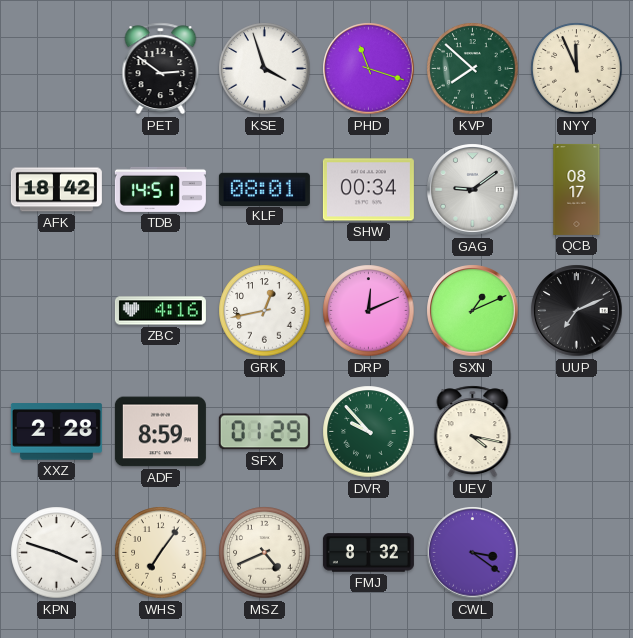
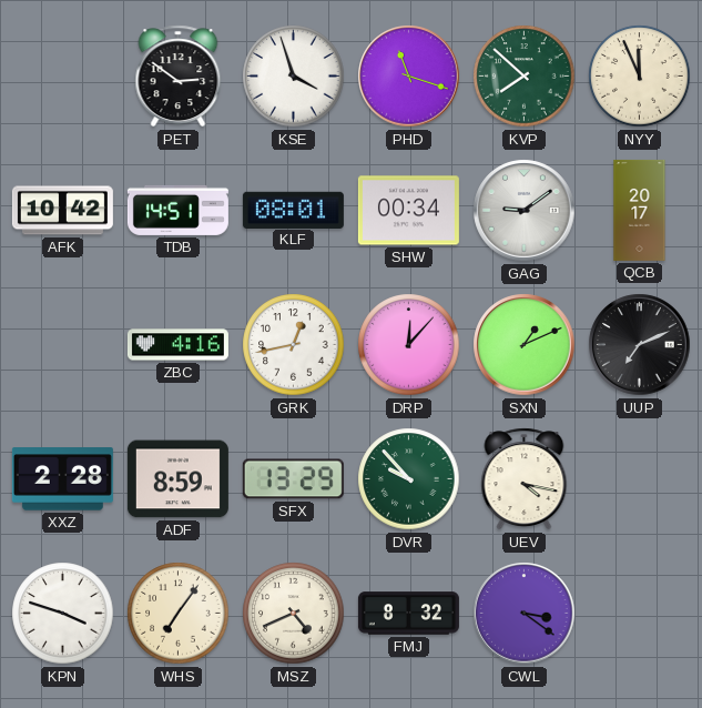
AFK: 18:42 -> 10:42
QCB: 08:17 -> 20:17
DRP: 12:11 -> 12:07
SFX: 01:29 -> 13:29
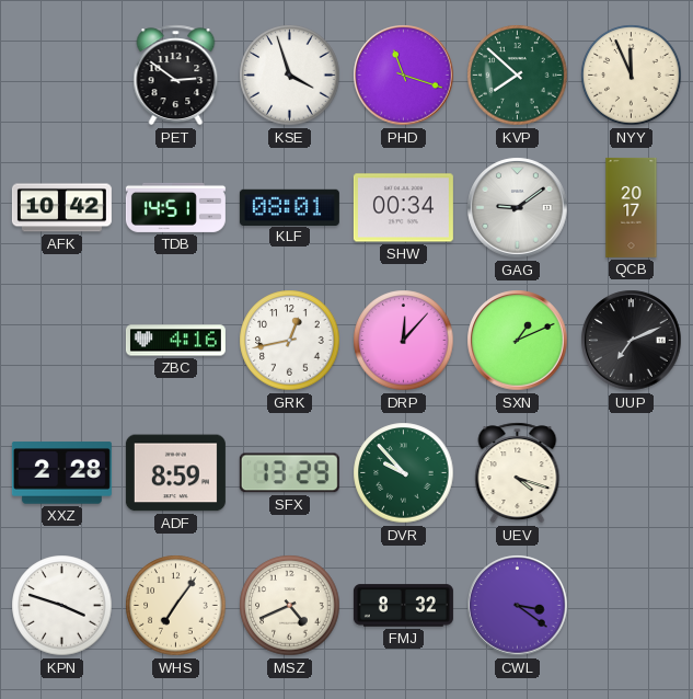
UEV: 4:17 -> 4:18
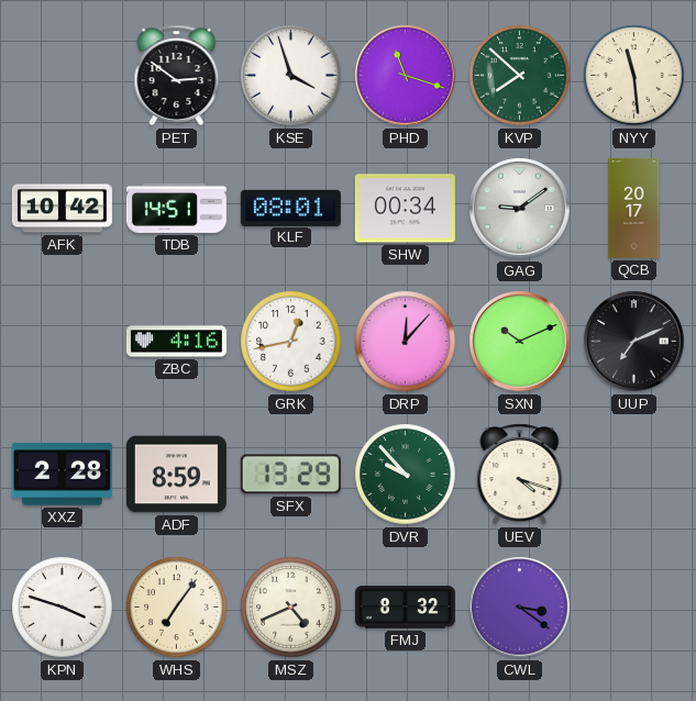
NYY: 11:56 -> 11:29
SXN: 1:11 -> 10:11
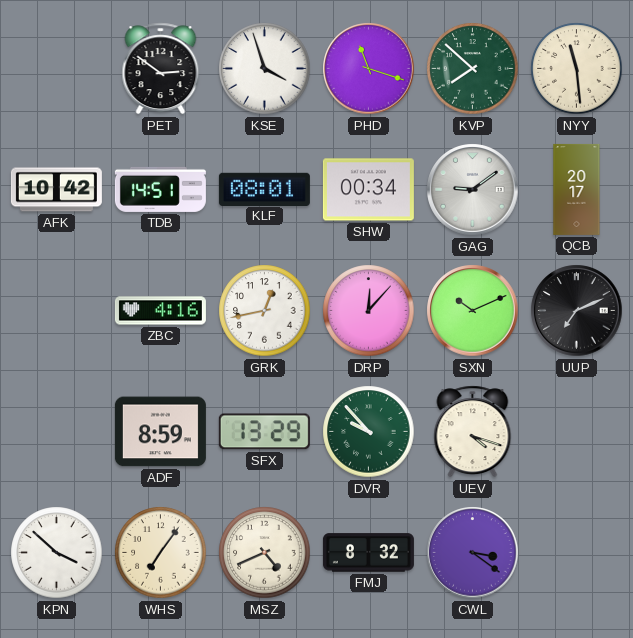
XXZ: 2:28 -> none
KPN: 3:48 -> 3:52
